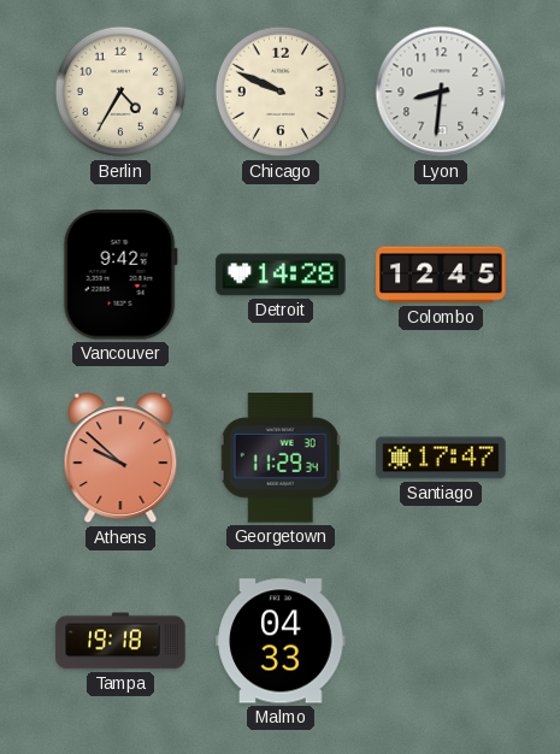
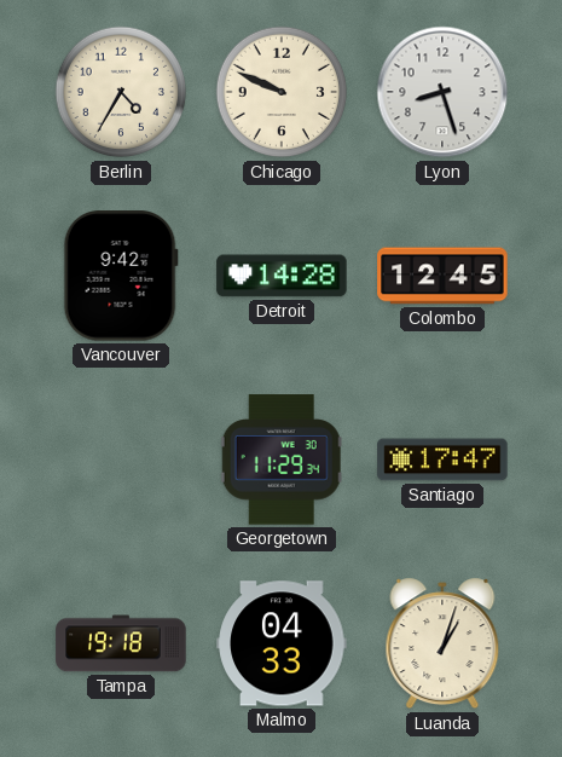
Lyon: 8:31 -> 8:27
Athens: 9:52 -> none
Luanda: none -> 1:03
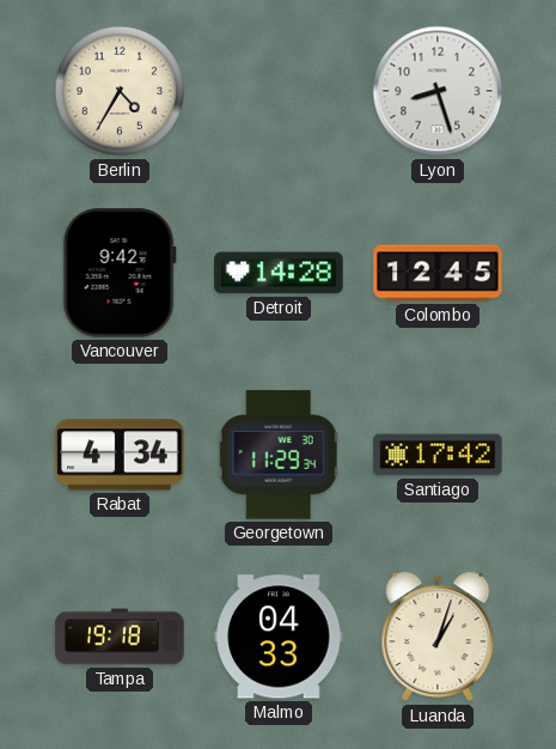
Chicago: 9:49 -> none
Rabat: none -> 4:34
Santiago: 17:47 -> 17:42
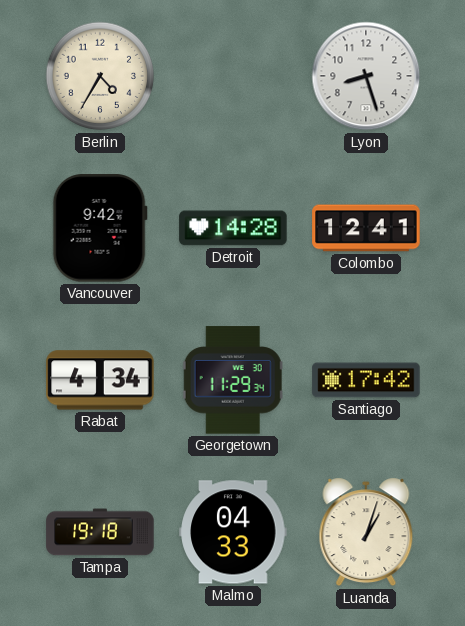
Colombo: 12:45 -> 12:41
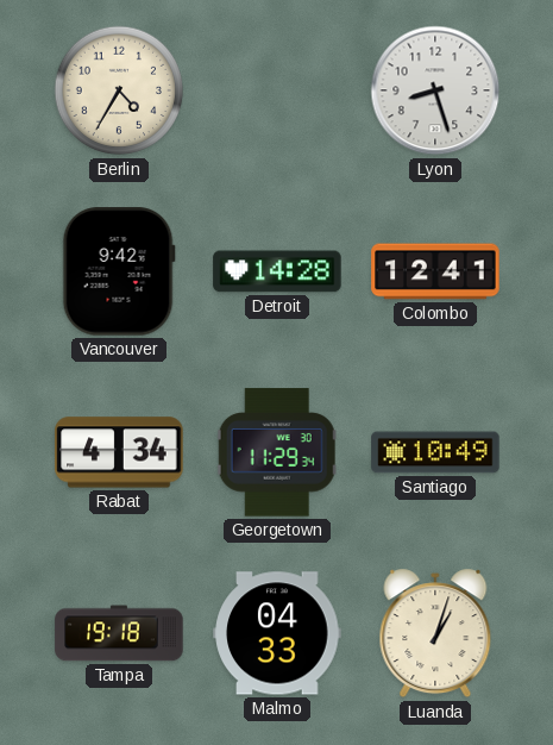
Santiago: 17:42 -> 10:49
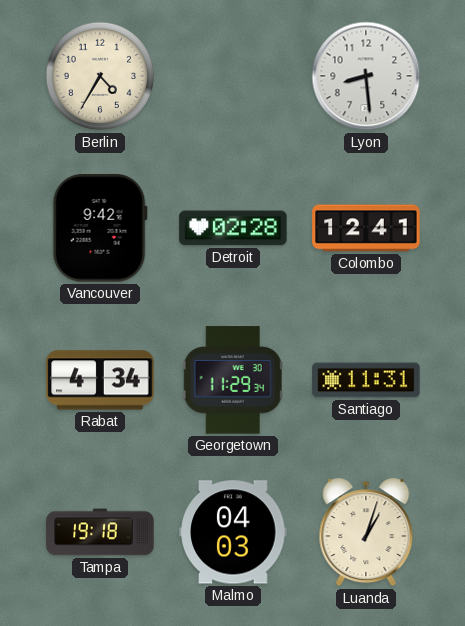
Lyon: 8:27 -> 8:29
Detroit: 14:28 -> 02:28
Santiago: 10:49 -> 11:31
Malmo: 04:33 -> 04:03
